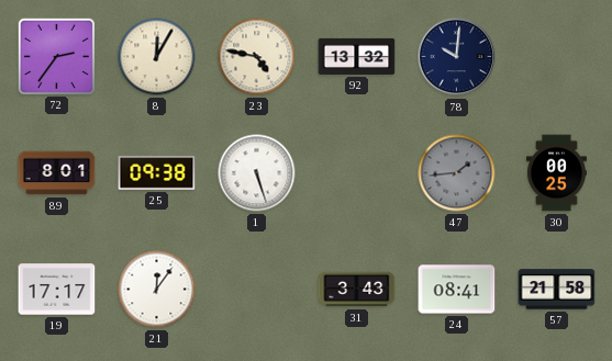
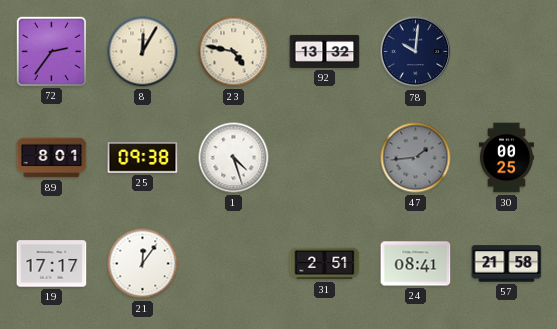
1: 5:27 -> 4:27
31: 3:43 -> 2:51
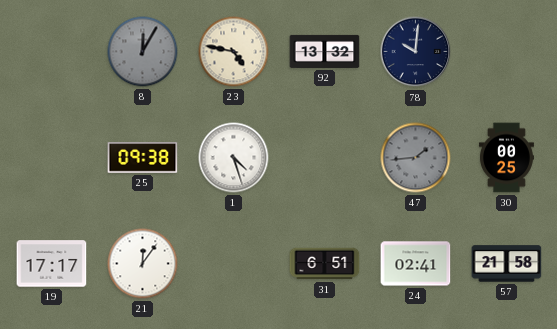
72: 2:36 -> none
8 dial: cream -> grey
89: 8:01 -> none
31: 2:51 -> 6:51
24: 08:41 -> 02:41
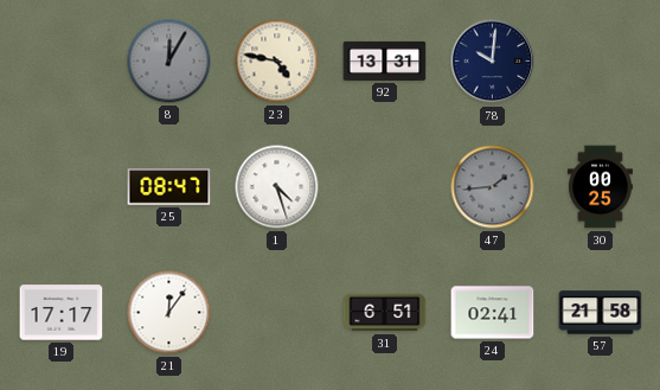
92: 13:32 -> 13:31
25: 09:38 -> 08:47
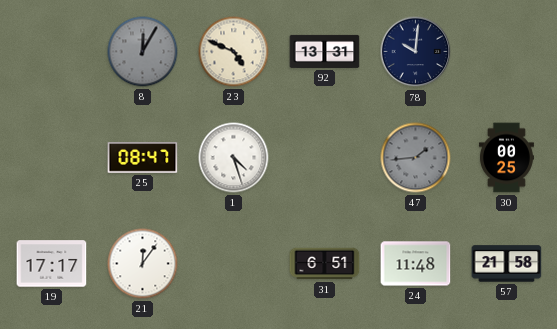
23: 4:47 -> 4:49
24: 02:41 -> 11:48
